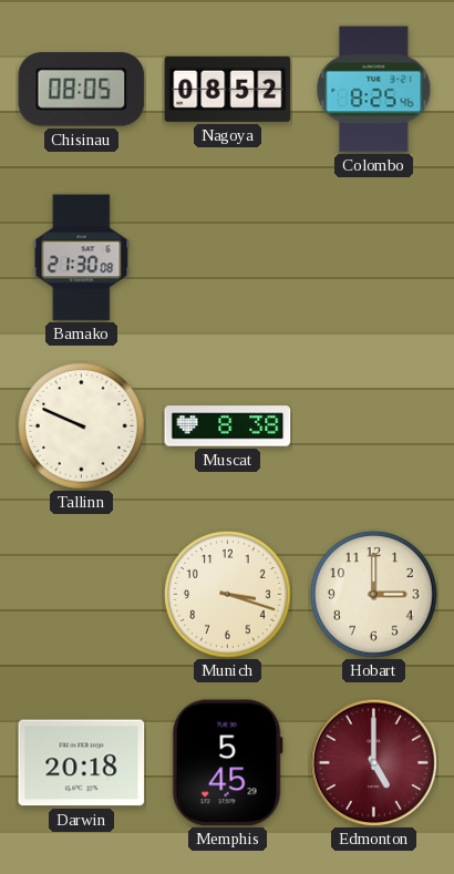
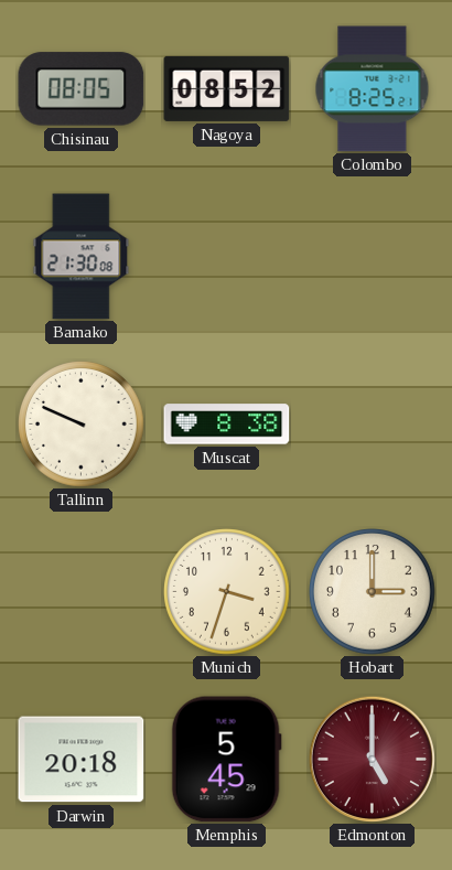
Colombo: 8:25:46 -> 8:25:21
Munich: 3:18 -> 3:33
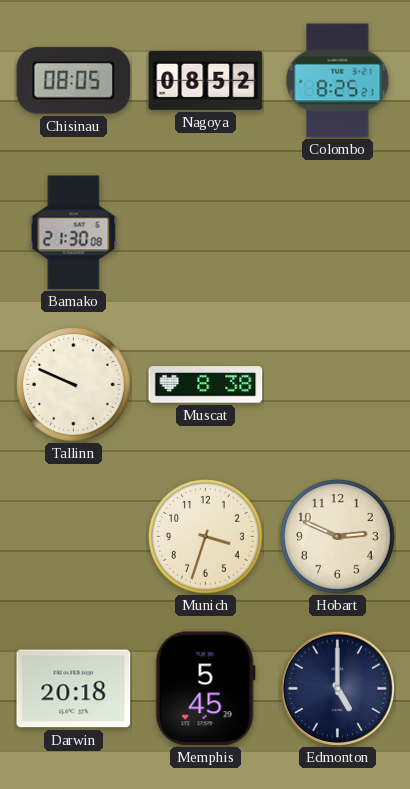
Hobart: 3:00 -> 2:49
Edmonton dial: burgundy -> navy
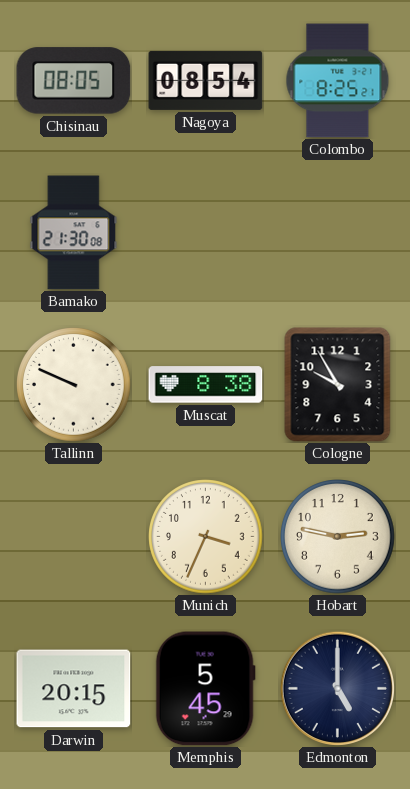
Nagoya: 08:52 -> 08:54
Cologne: none -> 9:55
Munich: 3:33 -> 3:34
Hobart: 2:49 -> 2:47
Darwin: 20:18 -> 20:15
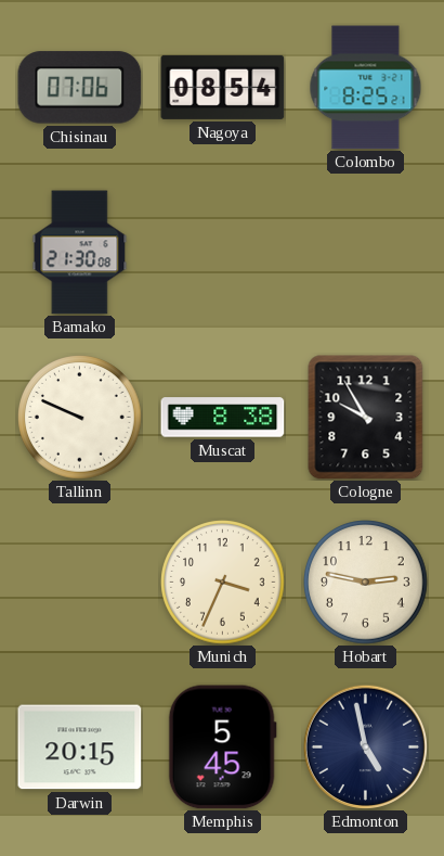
Chisinau: 08:05 -> 07:06
Edmonton: 5:00 -> 4:58
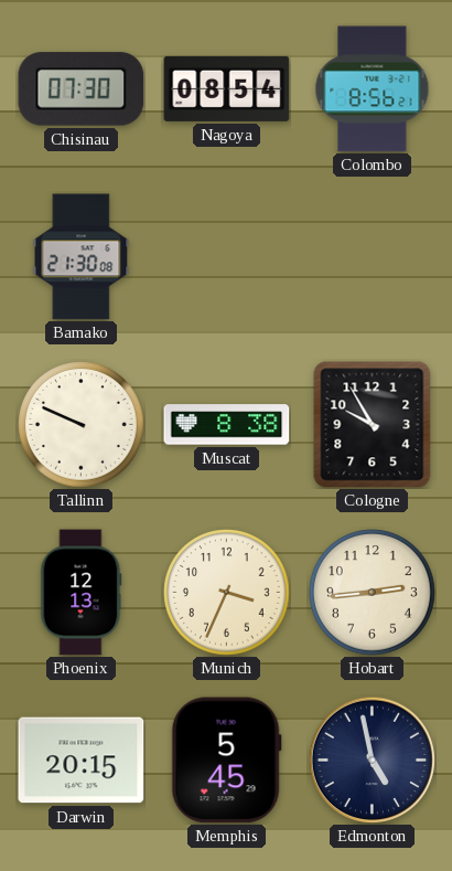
Chisinau: 07:06 -> 07:30
Colombo: 8:25 -> 8:56
Phoenix: none -> 12:13
Hobart: 2:47 -> 2:44
